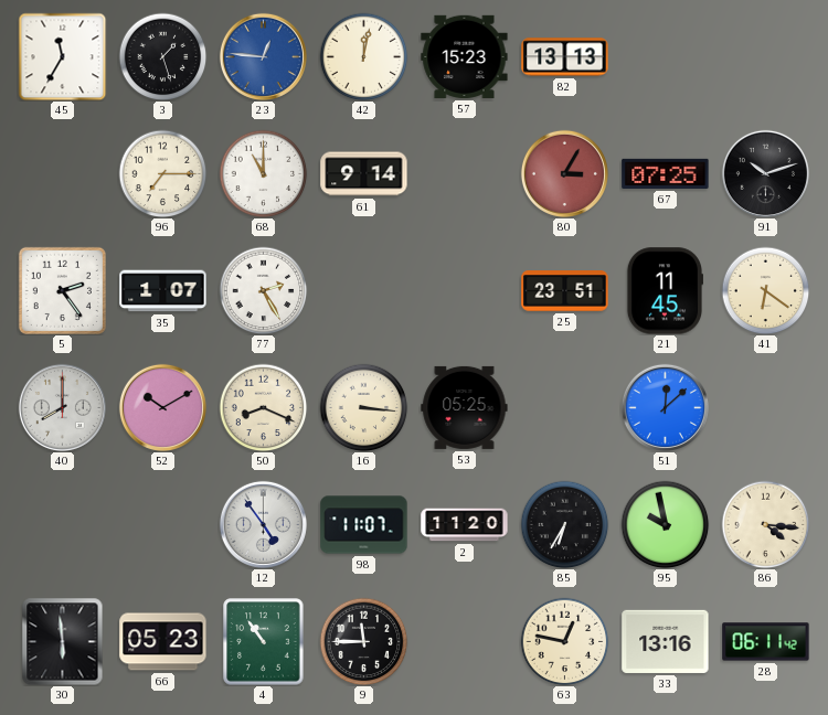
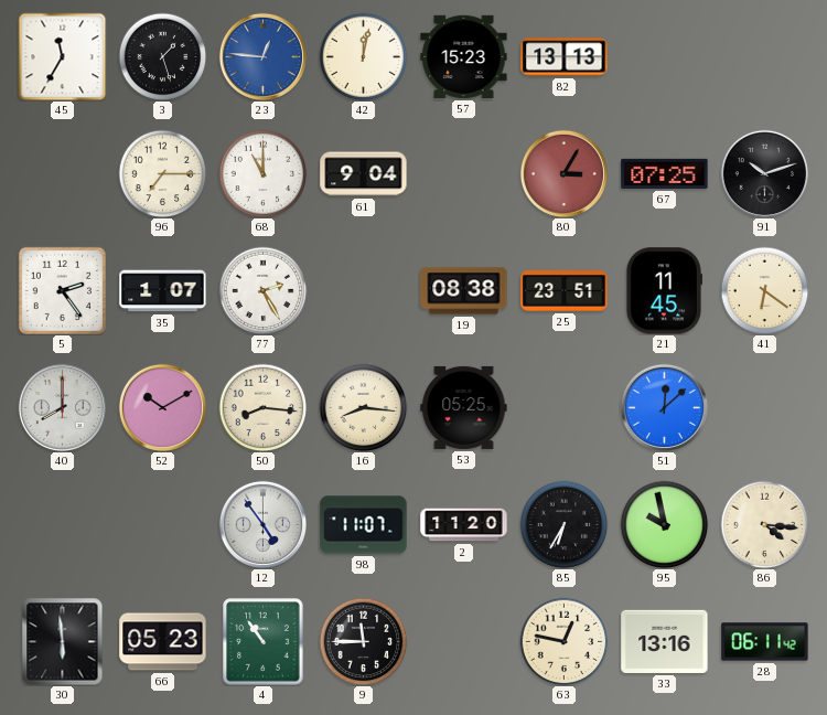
61: 9:14 -> 9:04
19: none -> 08:38
50: 8:19 -> 8:16
16: 3:16 -> 8:16
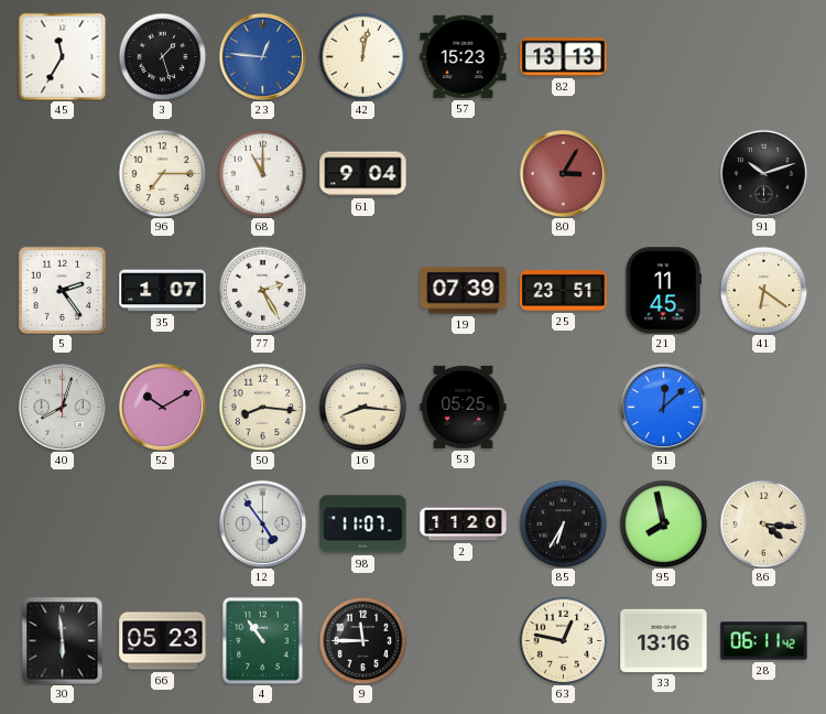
67: 07:25 -> none
19: 08:38 -> 07:39
40: 8:00 -> 8:03
95: 9:58 -> 7:58
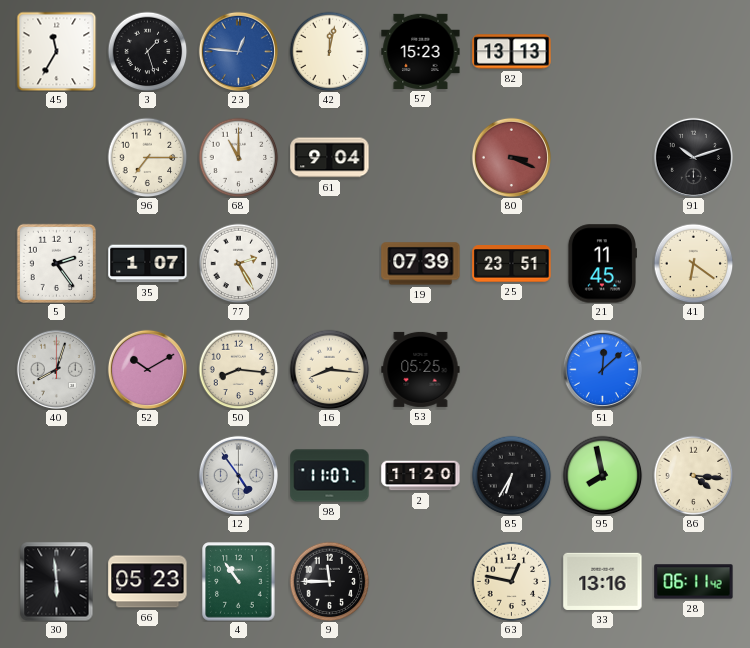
80: 3:05 -> 3:19
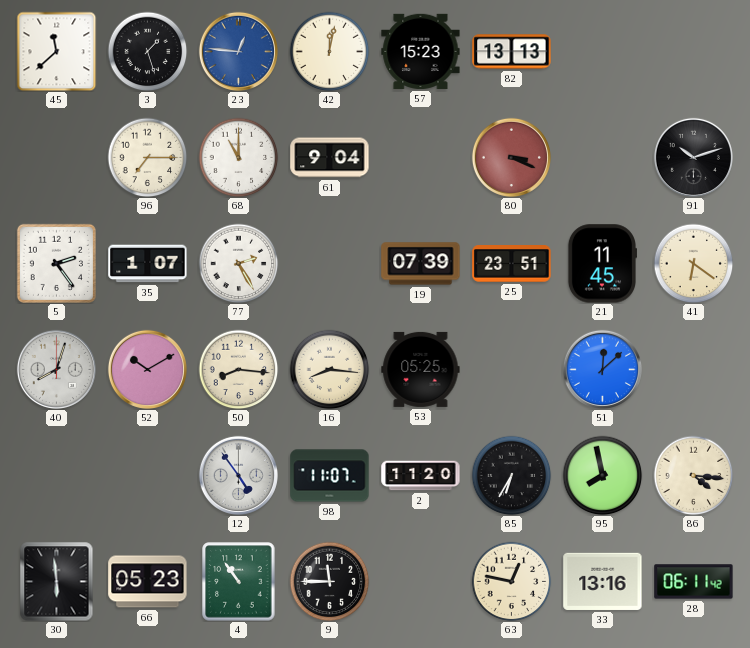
45: 11:35 -> 11:38
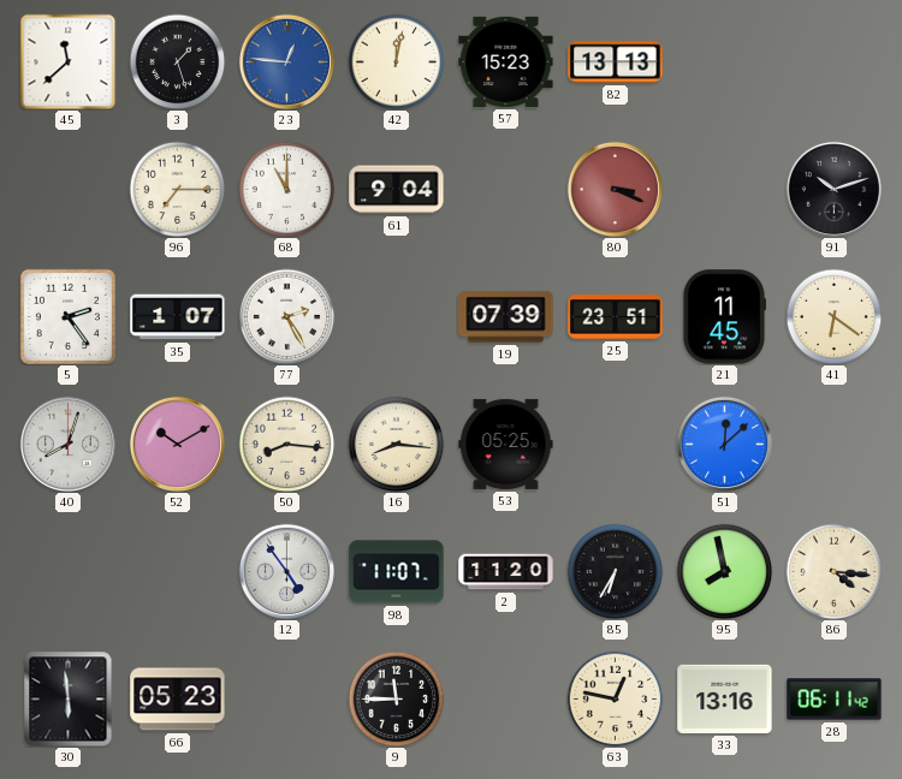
4: 10:54 -> none
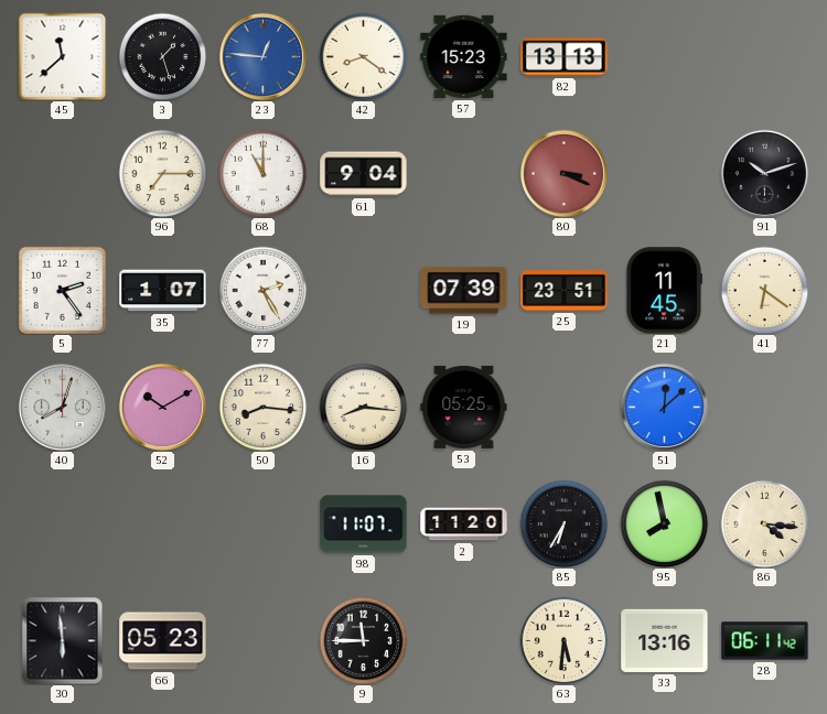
42: 12:02 -> 8:21
12: 4:54 -> none
63: 12:47 -> 5:31
